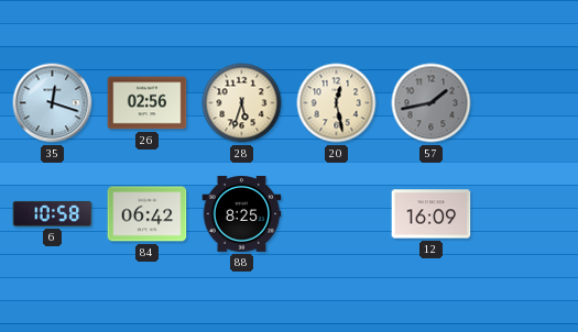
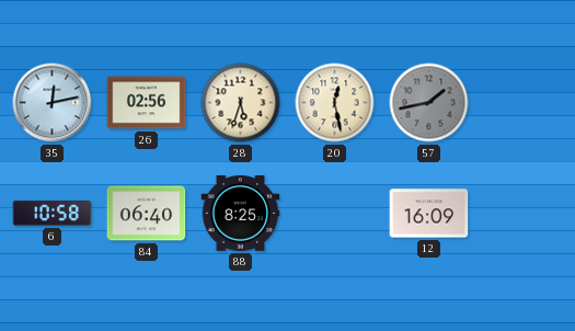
35: 12:18 -> 12:13
84: 06:42 -> 06:40
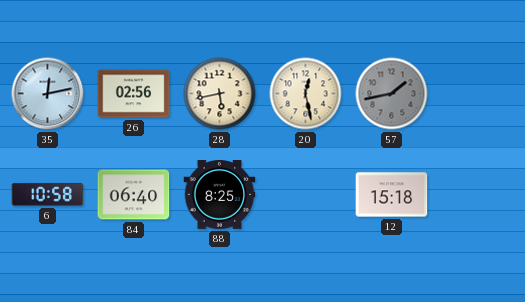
28: 5:33 -> 5:43
12: 16:09 -> 15:18
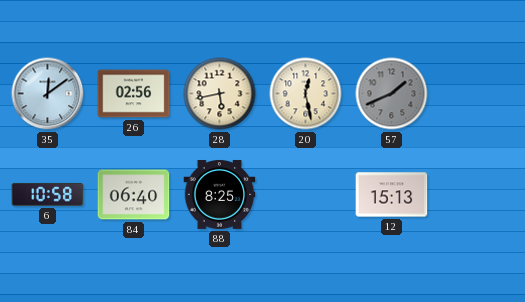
35: 12:13 -> 12:09
57: 1:43 -> 1:41
12: 15:18 -> 15:13
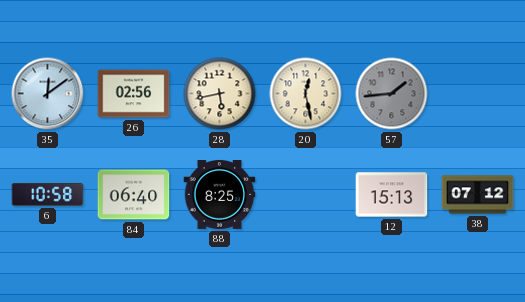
57: 1:41 -> 1:44
38: none -> 07:12
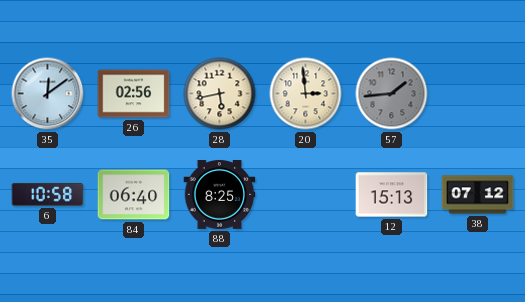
20: 12:28 -> 2:59
